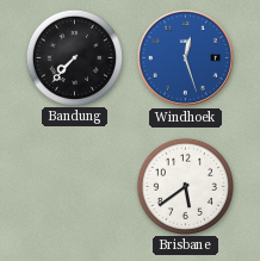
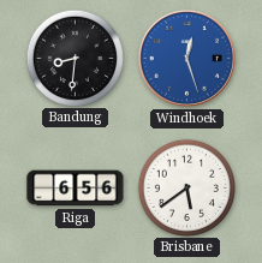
Bandung: 7:37 -> 8:31
Riga: none -> 6:56
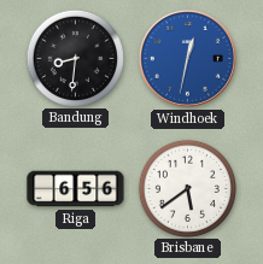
Windhoek: 12:27 -> 12:32
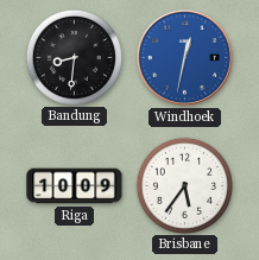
Riga: 6:56 -> 10:09
Brisbane: 5:39 -> 5:36
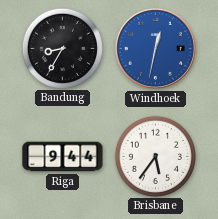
Bandung: 8:31 -> 8:35
Riga: 10:09 -> 9:44
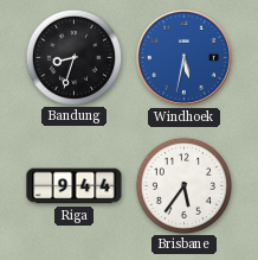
Bandung: 8:35 -> 8:33
Windhoek: 12:32 -> 5:32
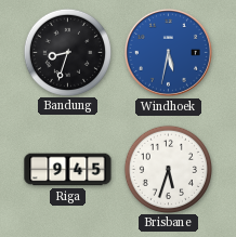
Riga: 9:44 -> 9:45
Brisbane: 5:36 -> 5:33
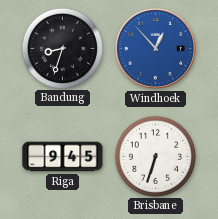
Windhoek: 5:32 -> 12:53
Brisbane: 5:33 -> 6:33
